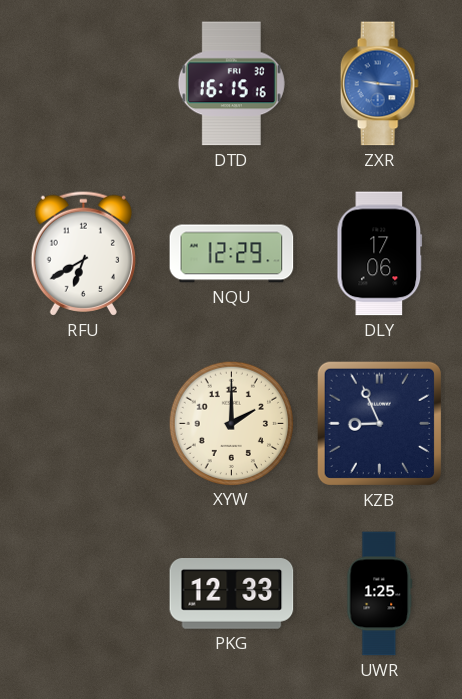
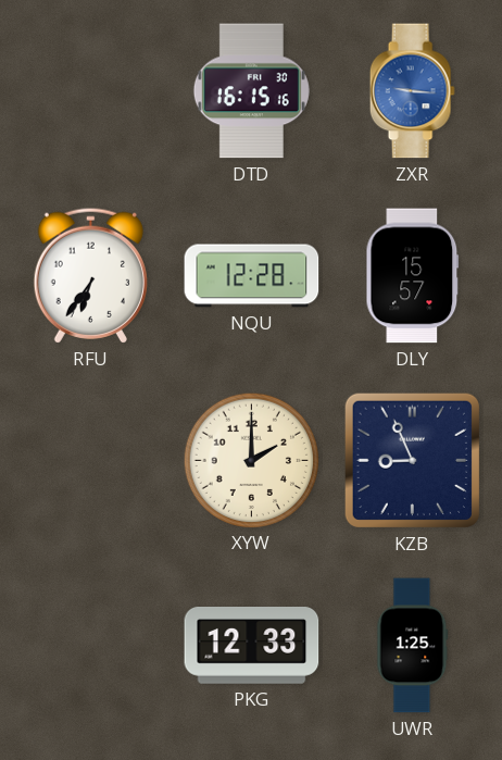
RFU: 6:40 -> 6:36
NQU: 12:29 -> 12:28
DLY: 17:06 -> 15:57
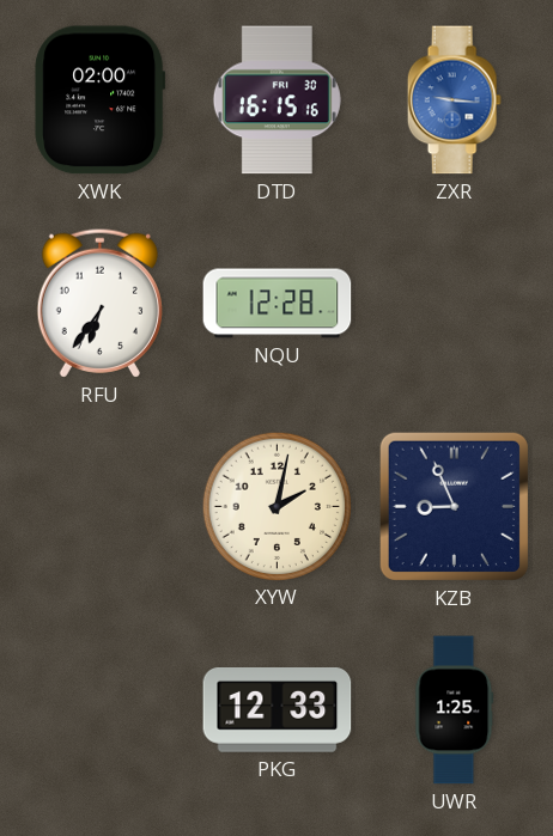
XWK: none -> 02:00
DLY: 15:57 -> none
XYW: 2:00 -> 2:02
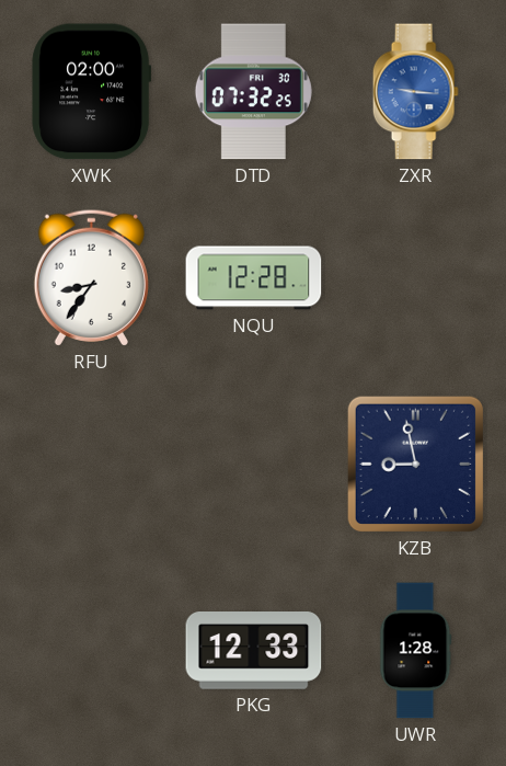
DTD: 16:15 -> 07:32
RFU: 6:36 -> 8:36
XYW: 2:02 -> none
KZB: 8:56 -> 8:58
UWR: 1:25 -> 1:28
